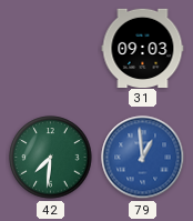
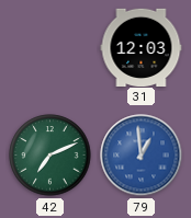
31: 09:03 -> 12:03
42: 7:31 -> 7:11
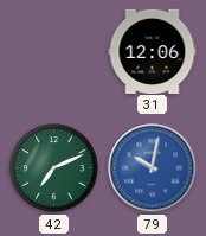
31: 12:03 -> 12:06
79: 12:59 -> 10:02
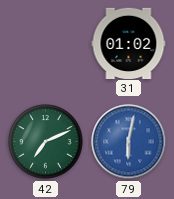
31: 12:06 -> 01:02
79: 10:02 -> 6:02
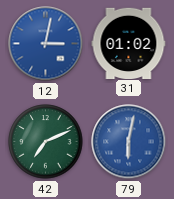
12: none -> 3:02
